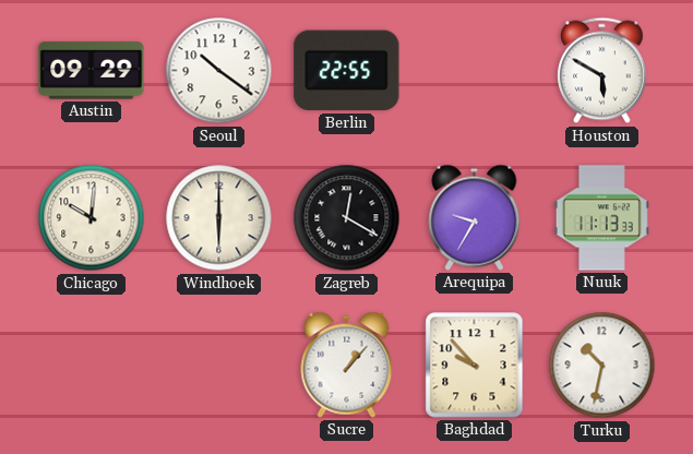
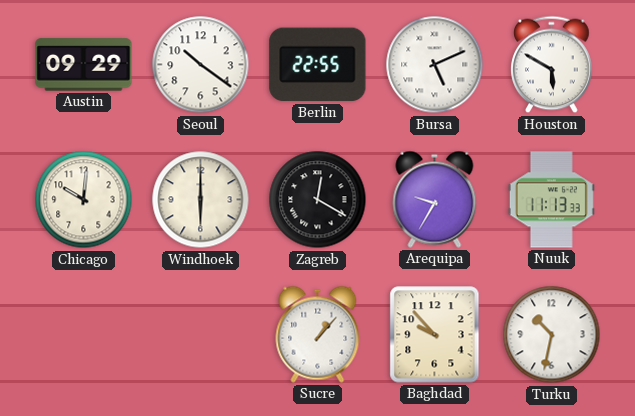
Bursa: none -> 5:11
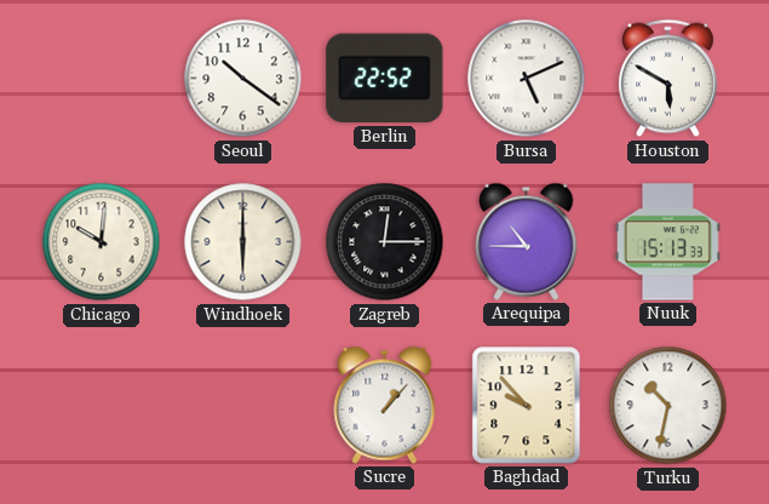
Austin: 09:29 -> none
Berlin: 22:55 -> 22:52
Zagreb: 12:20 -> 12:15
Arequipa: 9:35 -> 10:45
Nuuk: 11:13 -> 15:13
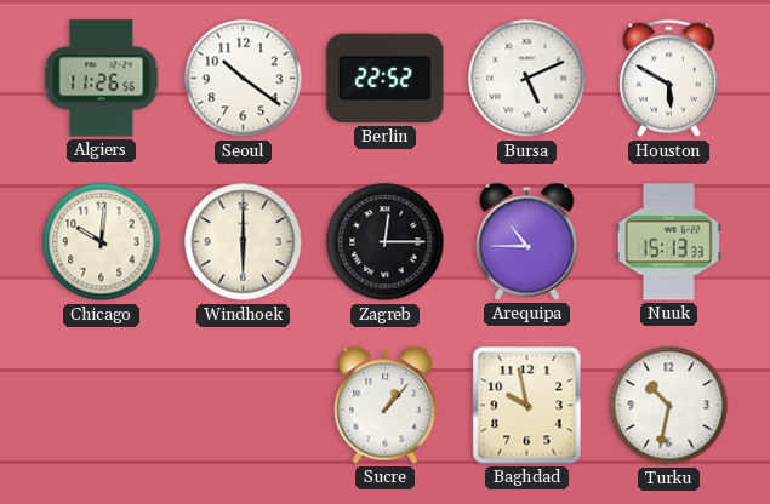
Algiers: none -> 11:26
Baghdad: 9:53 -> 9:58
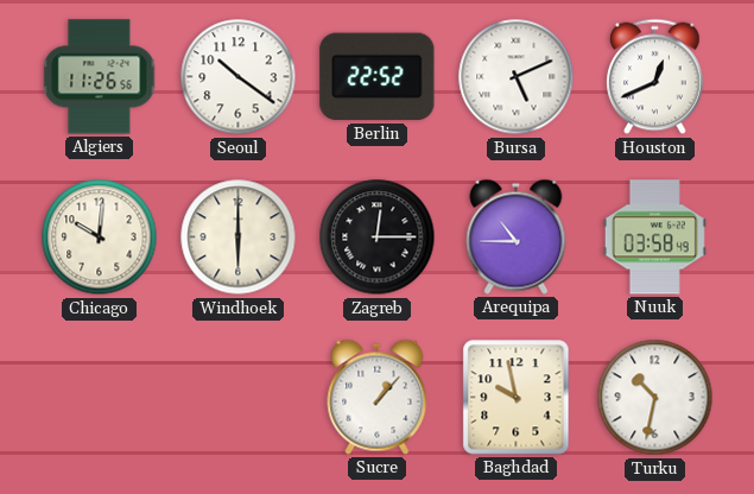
Houston: 5:50 -> 12:41
Nuuk: 15:13 -> 03:58
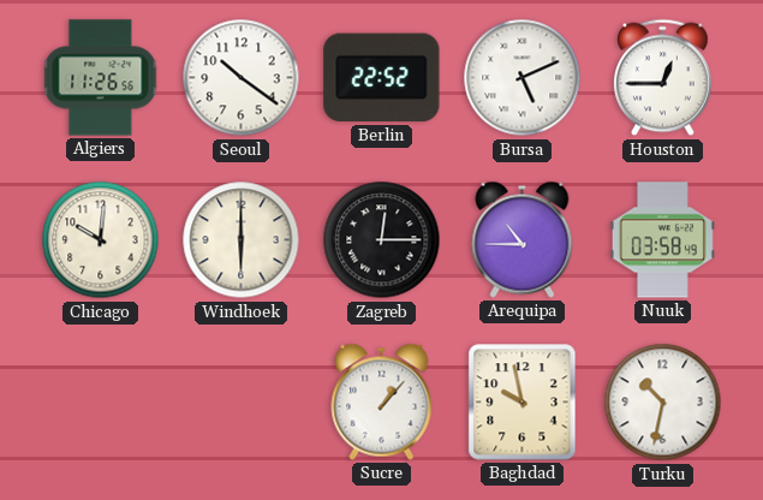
Houston: 12:41 -> 12:45
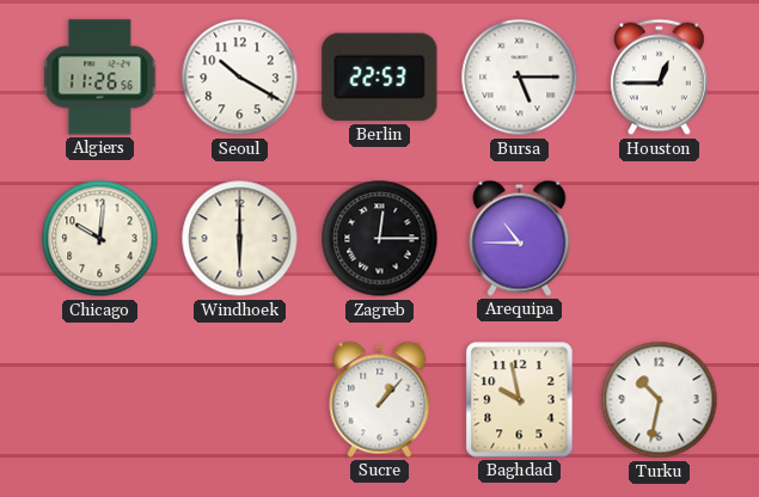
Seoul: 10:21 -> 10:20
Berlin: 22:52 -> 22:53
Bursa: 5:11 -> 5:15
Nuuk: 03:58 -> none
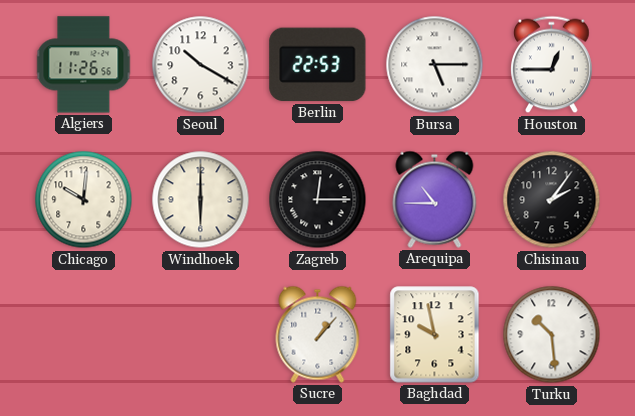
Chisinau: none -> 2:06
Turku: 10:32 -> 10:29
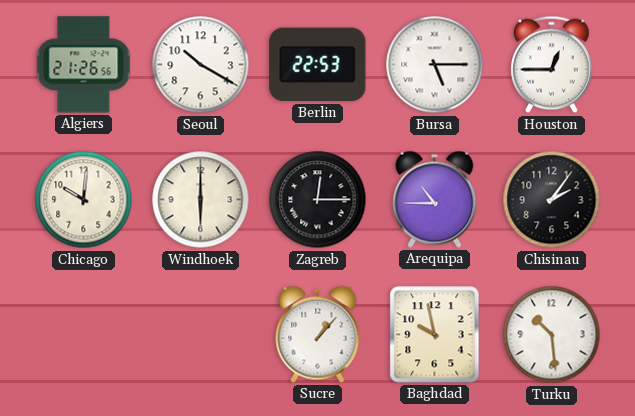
Algiers: 11:26 -> 21:26
